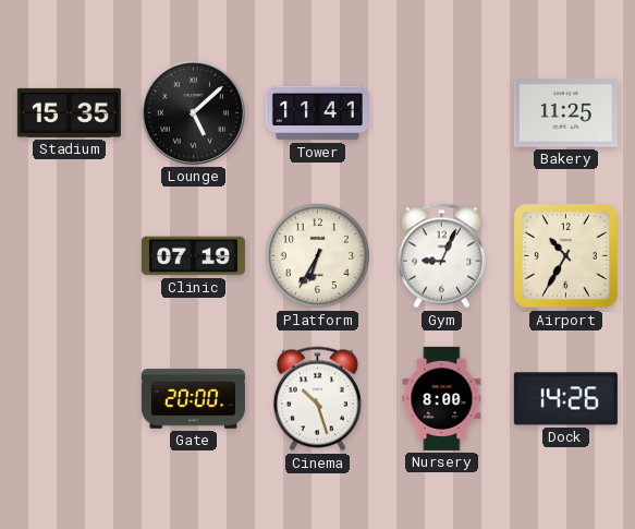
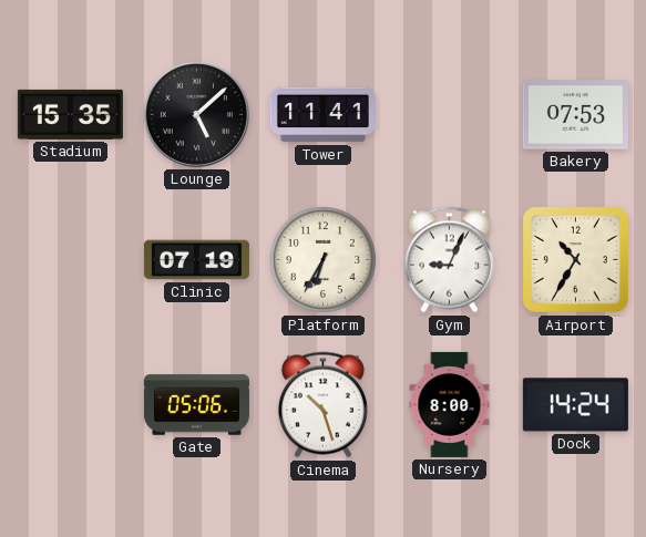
Bakery: 11:25 -> 07:53
Gate: 20:00 -> 05:06
Dock: 14:26 -> 14:24
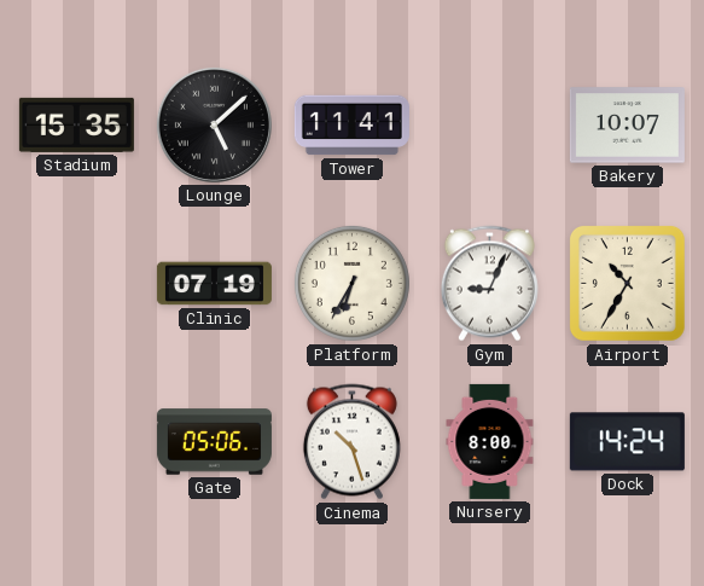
Bakery: 07:53 -> 10:07
